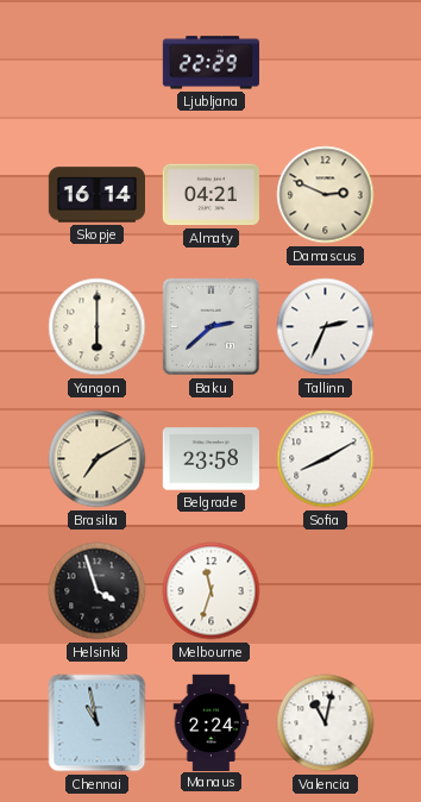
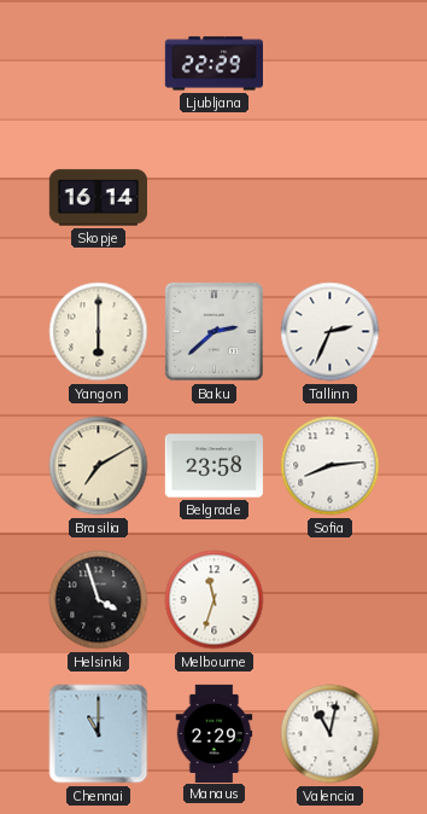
Almaty: 04:21 -> none
Damascus: 2:49 -> none
Sofia: 8:10 -> 8:14
Chennai: 10:58 -> 11:00
Manaus: 2:24 -> 2:29
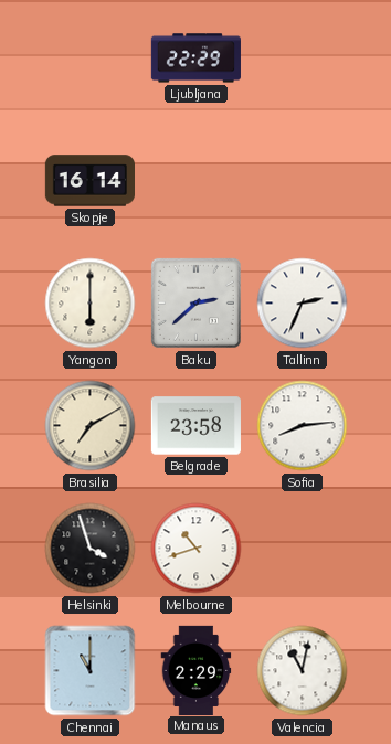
Melbourne: 11:33 -> 10:42
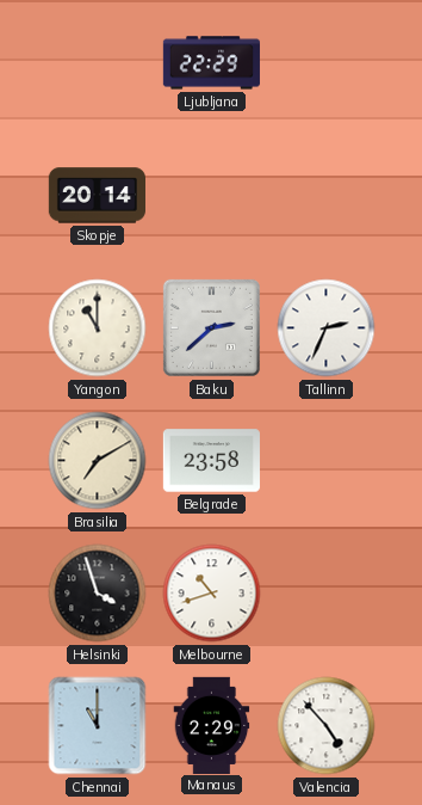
Skopje: 16:14 -> 20:14
Yangon: 6:00 -> 11:00
Sofia: 8:14 -> none
Valencia: 11:02 -> 4:53
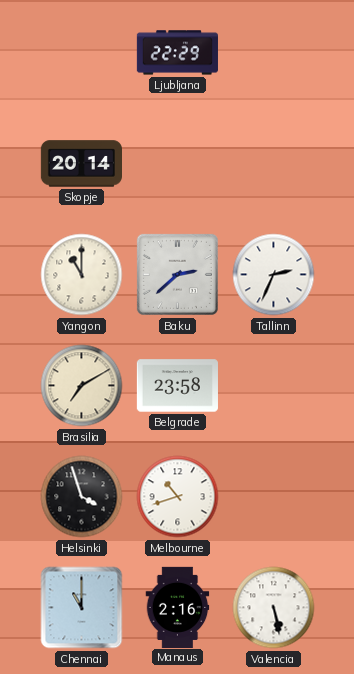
Manaus: 2:29 -> 2:16
Valencia: 4:53 -> 5:28
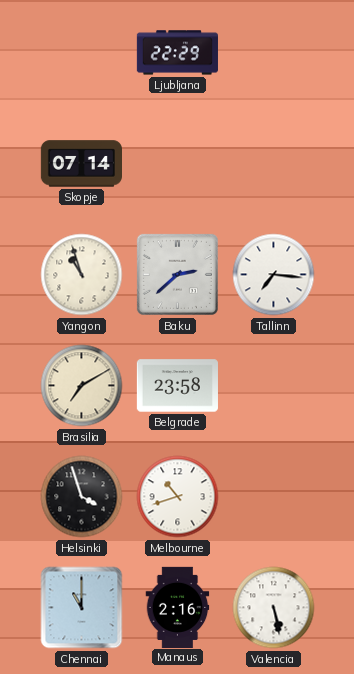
Skopje: 20:14 -> 07:14
Yangon: 11:00 -> 10:57
Tallinn: 2:34 -> 7:16
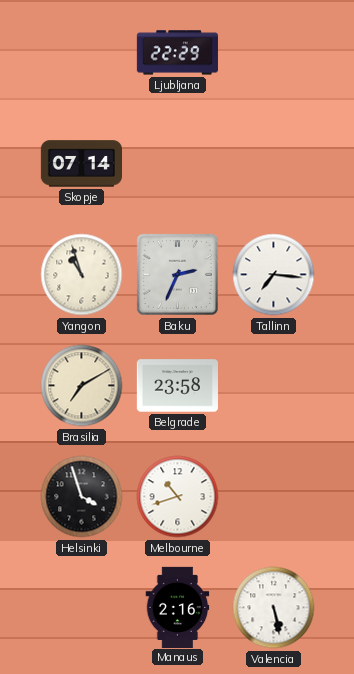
Baku: 2:38 -> 2:34
Chennai: 11:00 -> none
